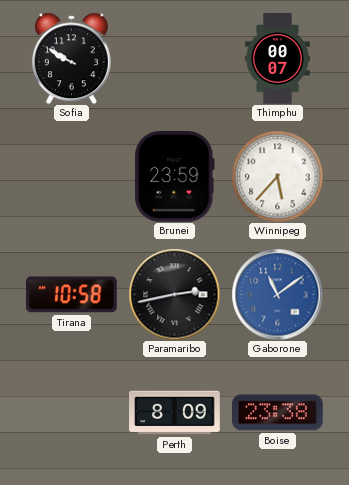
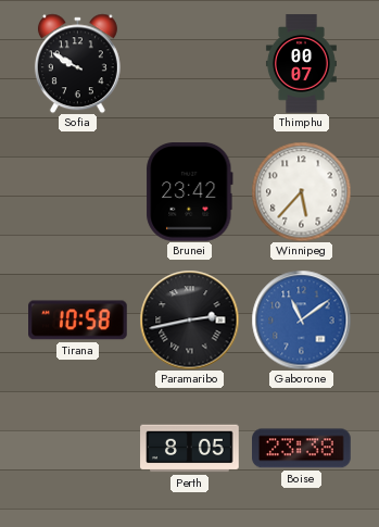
Brunei: 23:59 -> 23:42
Perth: 8:09 -> 8:05
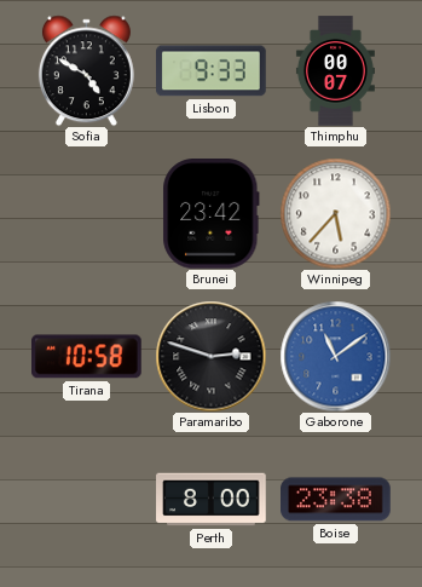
Sofia: 9:50 -> 4:50
Lisbon: none -> 9:33
Paramaribo: 2:43 -> 2:48
Perth: 8:05 -> 8:00
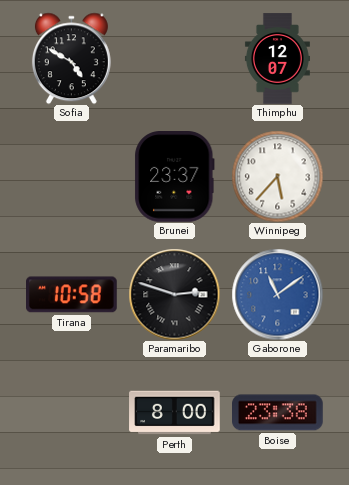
Lisbon: 9:33 -> none
Thimphu: 00:07 -> 12:07
Brunei: 23:42 -> 23:37
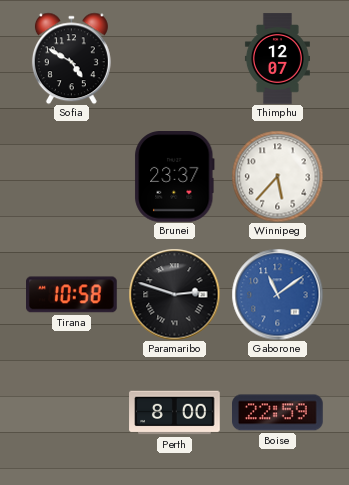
Boise: 23:38 -> 22:59
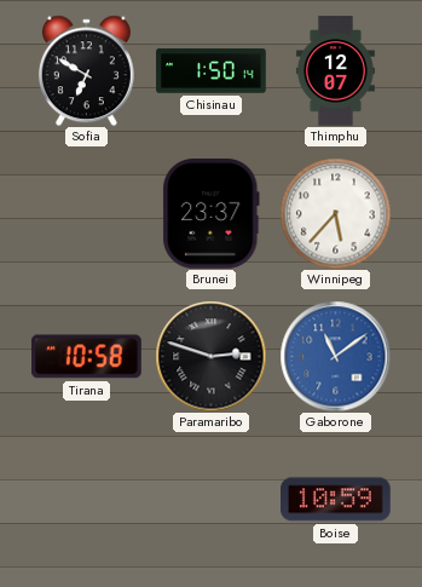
Sofia: 4:50 -> 6:50
Chisinau: none -> 1:50
Perth: 8:00 -> none
Boise: 22:59 -> 10:59
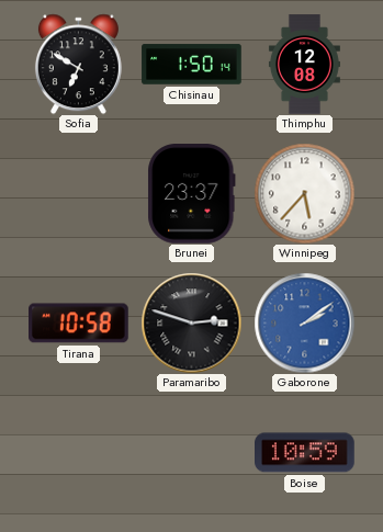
Thimphu: 12:07 -> 12:08
Gaborone: 11:09 -> 2:09
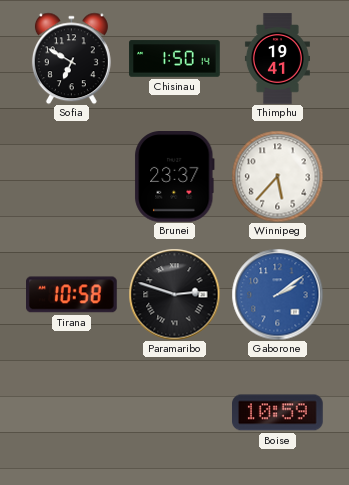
Thimphu: 12:08 -> 19:41
